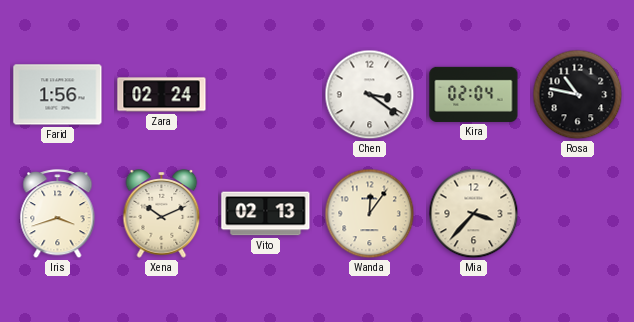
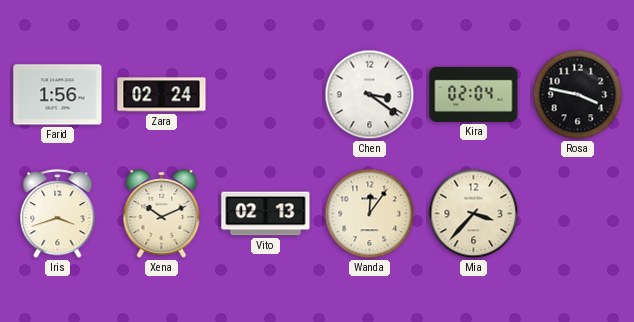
Rosa: 10:47 -> 3:47
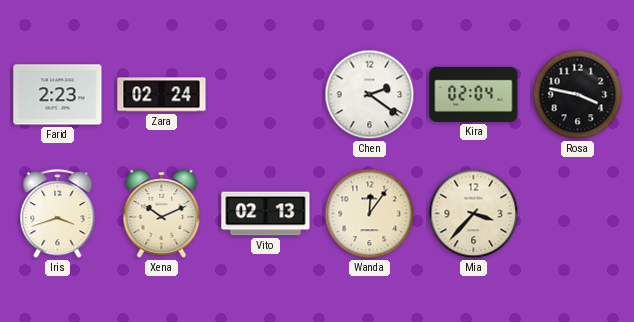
Farid: 1:56 -> 2:23
Chen: 3:21 -> 2:21
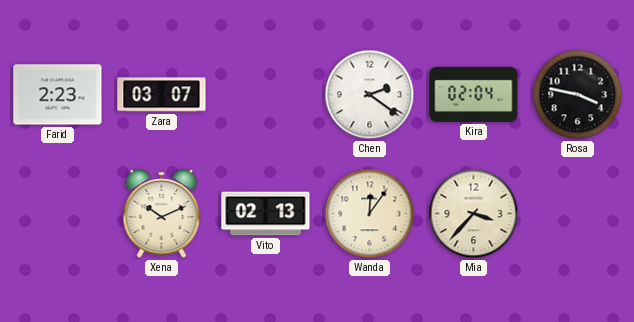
Zara: 02:24 -> 03:07
Iris: 3:42 -> none
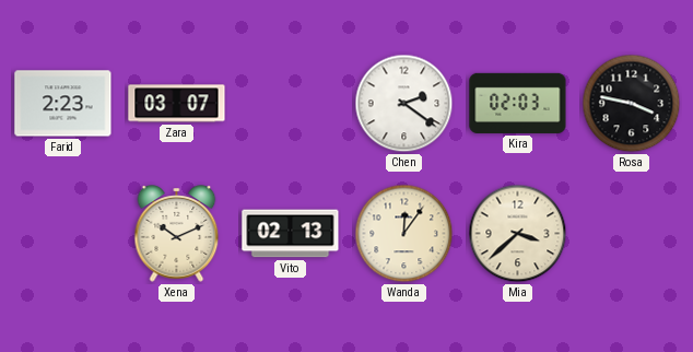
Kira: 02:04 -> 02:03
Mia: 3:37 -> 3:38
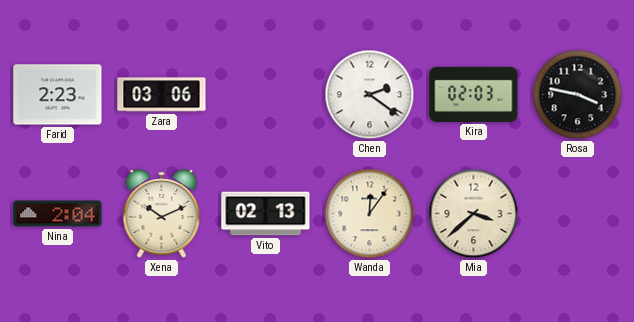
Zara: 03:07 -> 03:06
Nina: none -> 2:04
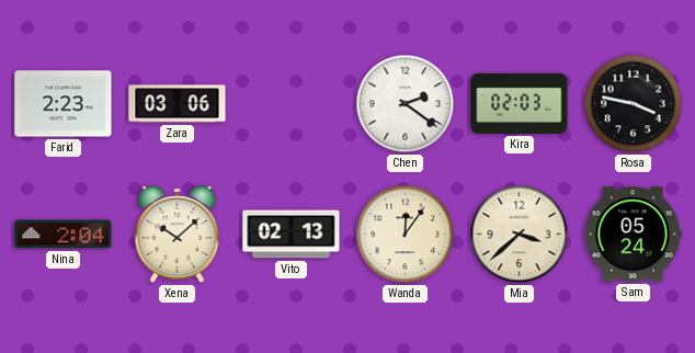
Xena: 10:11 -> 10:08
Sam: none -> 05:24
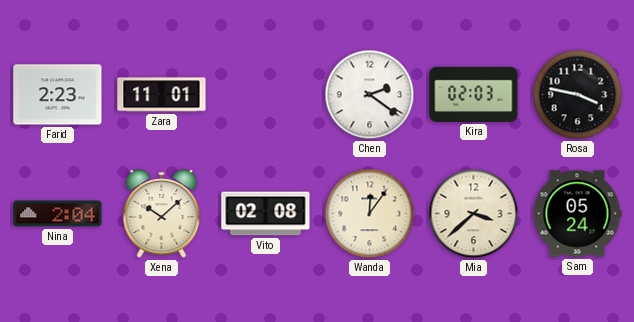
Zara: 03:06 -> 11:01
Vito: 02:13 -> 02:08
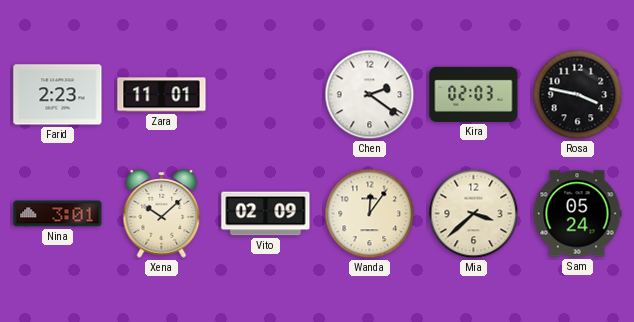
Nina: 2:04 -> 3:01
Vito: 02:08 -> 02:09
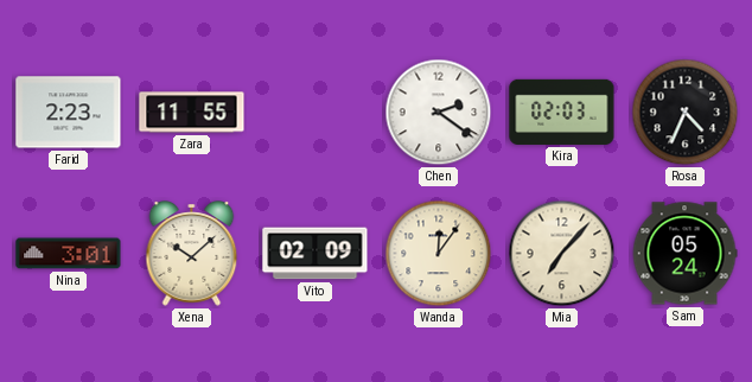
Zara: 11:01 -> 11:55
Rosa: 3:47 -> 4:34
Mia: 3:38 -> 7:07
